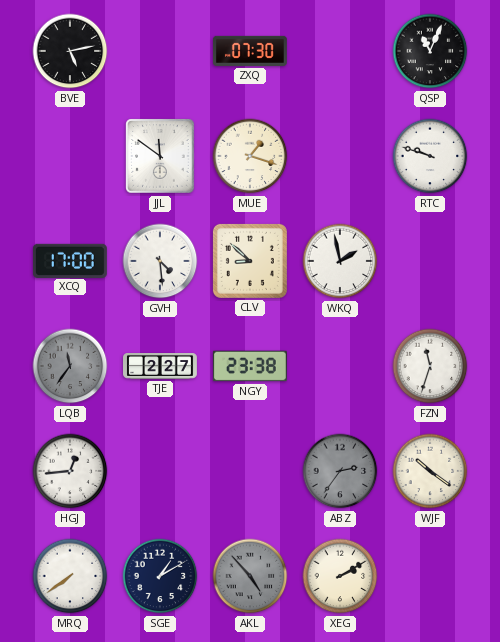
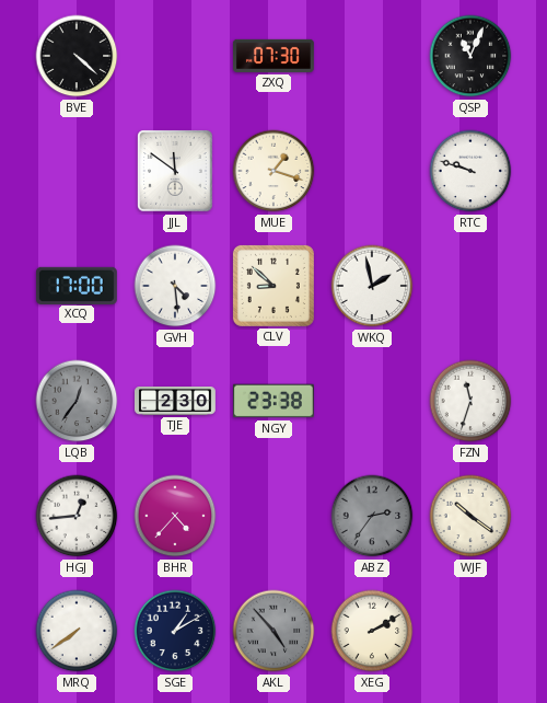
BVE: 5:13 -> 4:22
LQB: 11:36 -> 12:36
TJE: 2:27 -> 2:30
BHR: none -> 4:37
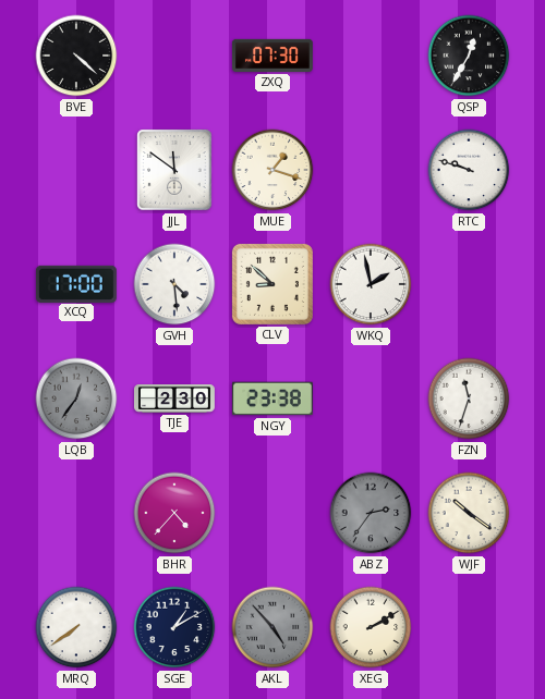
QSP: 11:04 -> 12:35
HGJ: 12:44 -> none
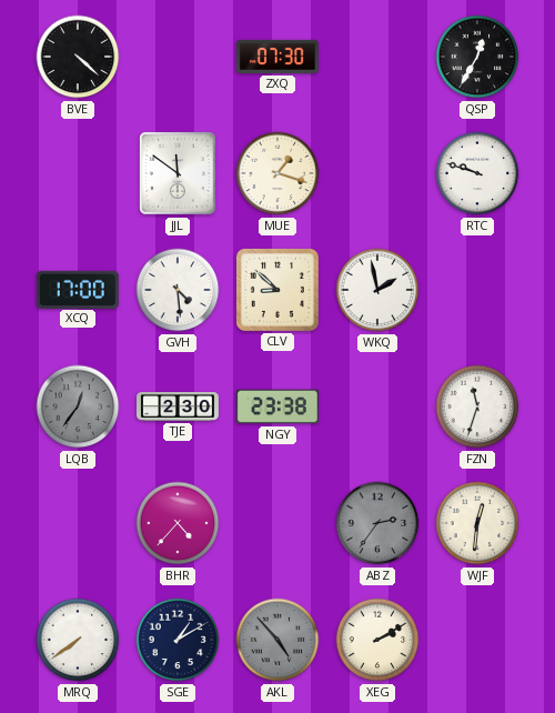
WJF: 10:21 -> 12:31
